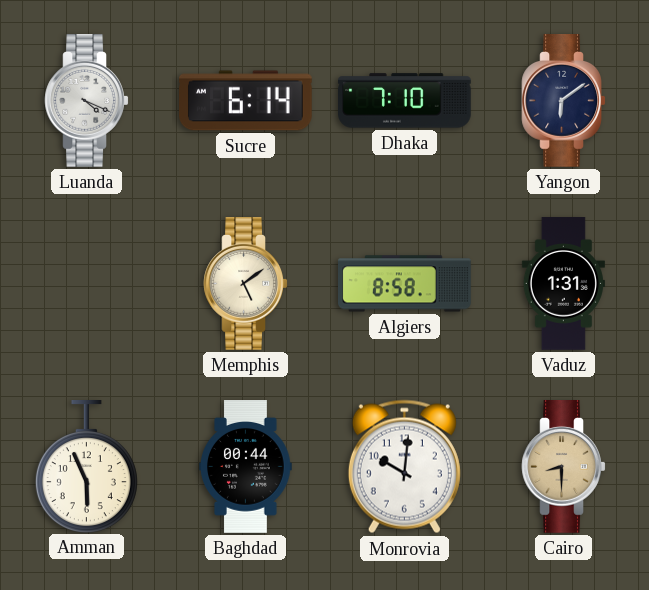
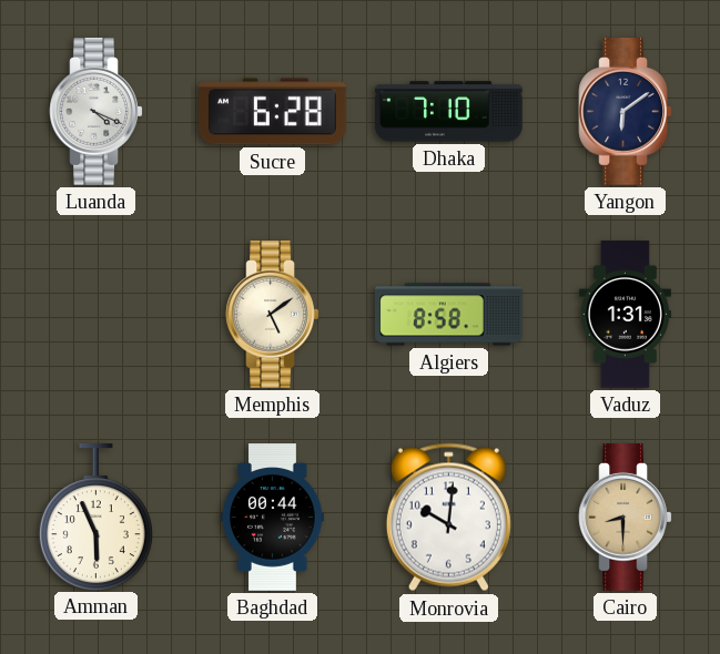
Sucre: 6:14 -> 6:28
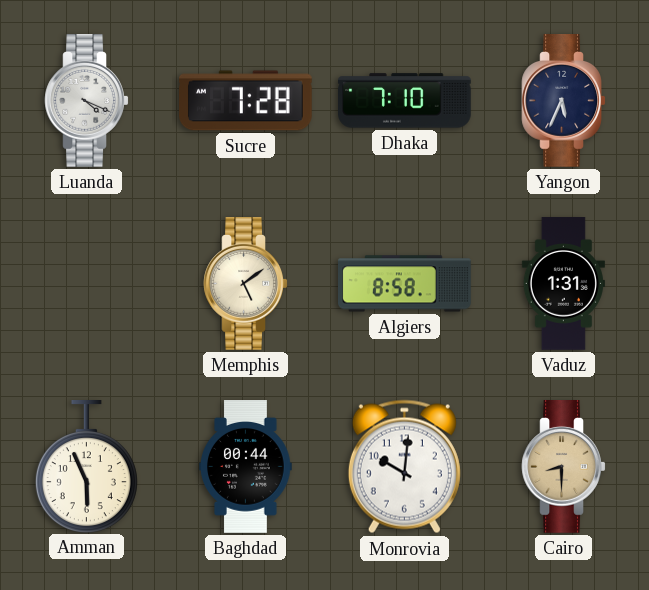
Sucre: 6:28 -> 7:28
Yangon: 6:09 -> 5:34
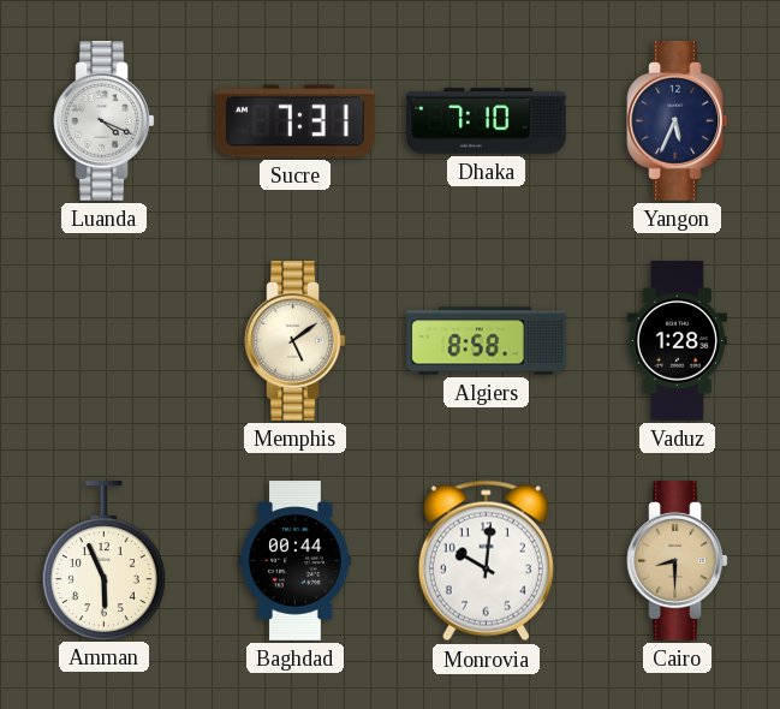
Sucre: 7:28 -> 7:31
Vaduz: 1:31 -> 1:28
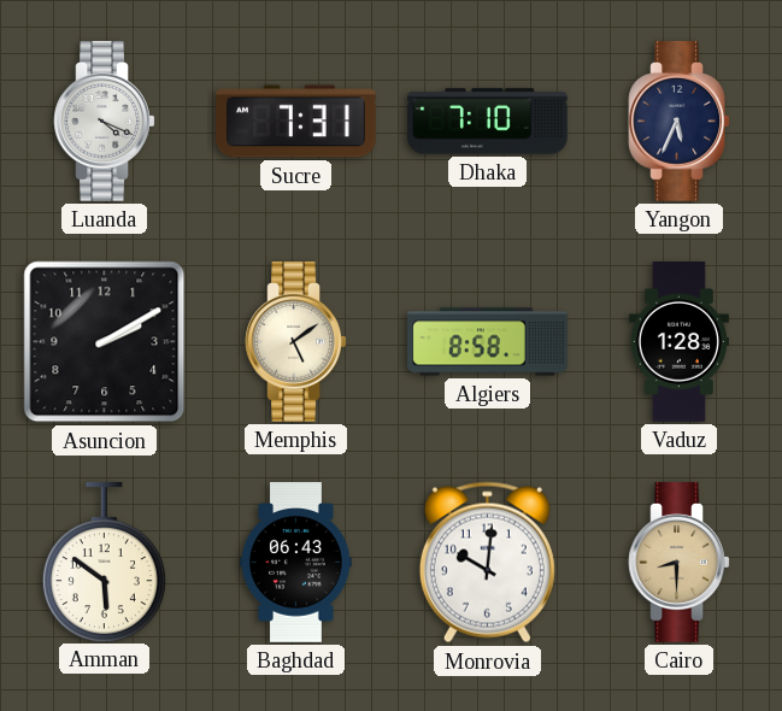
Asuncion: none -> 2:10
Amman: 5:56 -> 5:51
Baghdad: 00:44 -> 06:43
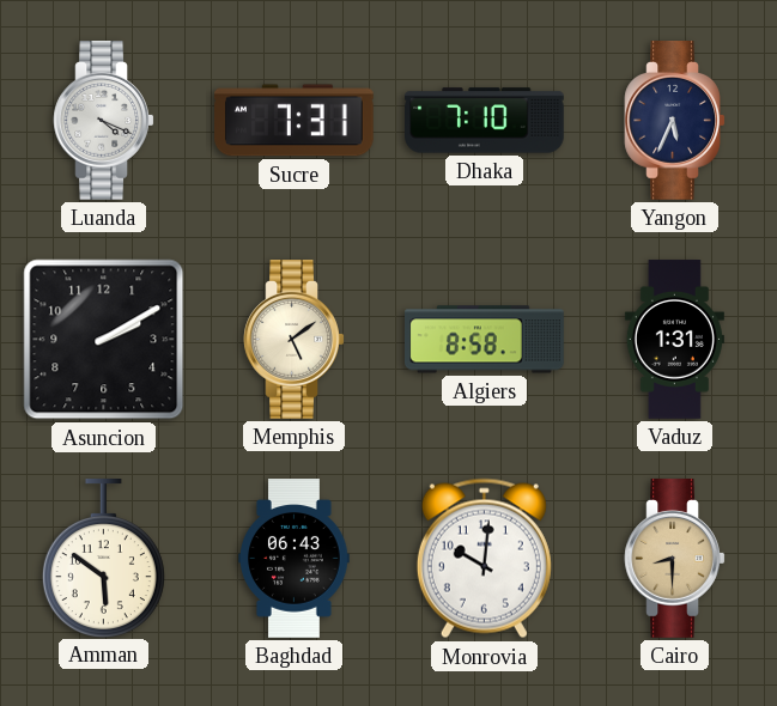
Vaduz: 1:28 -> 1:31
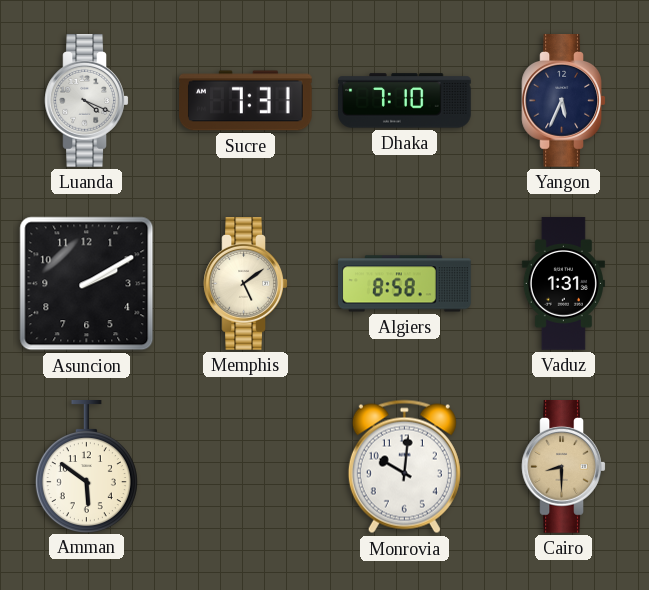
Baghdad: 06:43 -> none
